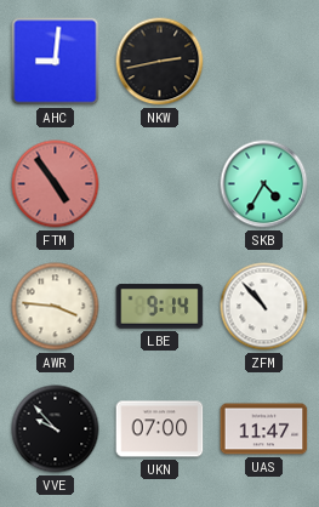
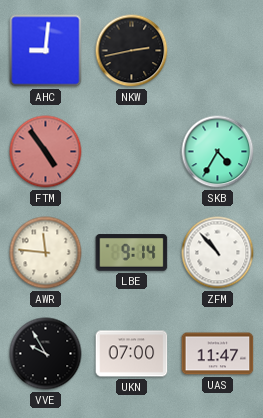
AWR: 3:46 -> 11:46
VVE: 9:53 -> 9:55
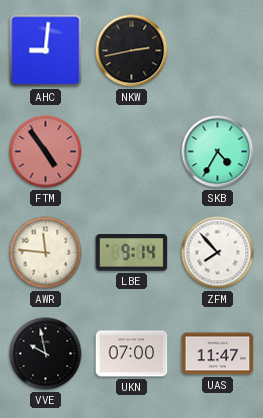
ZFM: 10:53 -> 7:53
VVE: 9:55 -> 9:58
